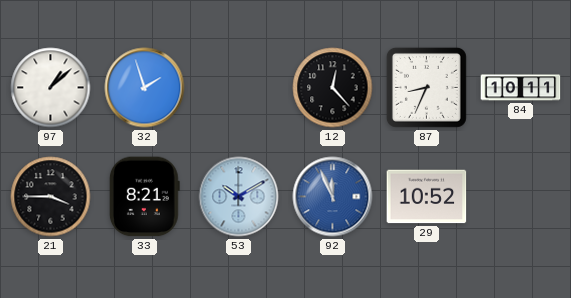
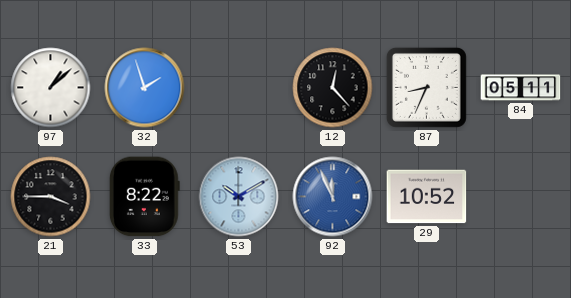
84: 10:11 -> 05:11
33: 8:21 -> 8:22
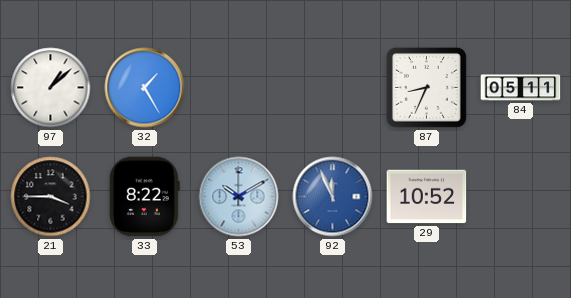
32: 1:57 -> 1:25
12: 12:23 -> none
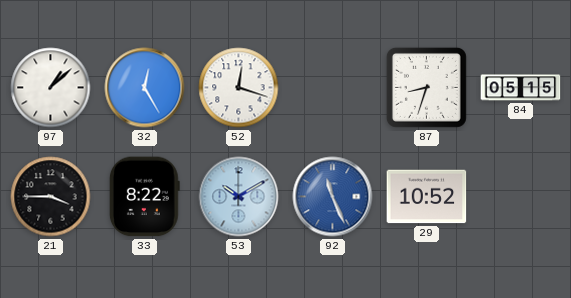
32: 1:25 -> 12:25
52: none -> 12:18
87: 8:34 -> 8:33
84: 05:11 -> 05:15
92: 11:56 -> 11:26
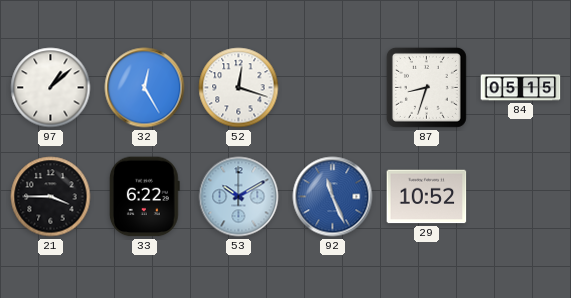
33: 8:22 -> 6:22
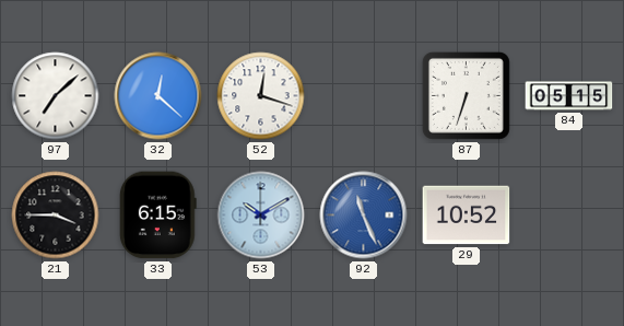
97: 1:08 -> 7:08
32: 12:25 -> 12:22
87: 8:33 -> 6:33
33: 6:22 -> 6:15
